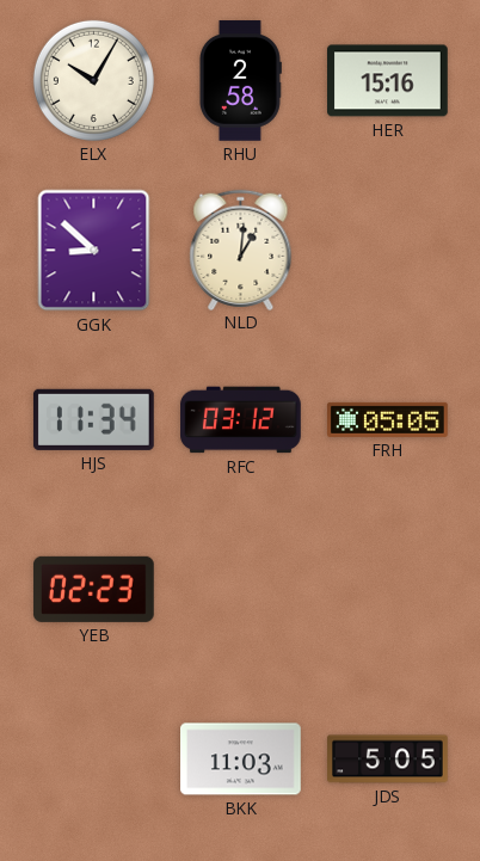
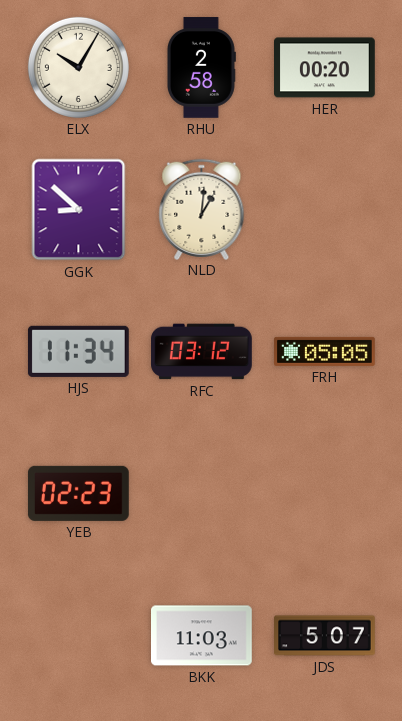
HER: 15:16 -> 00:20
JDS: 5:05 -> 5:07
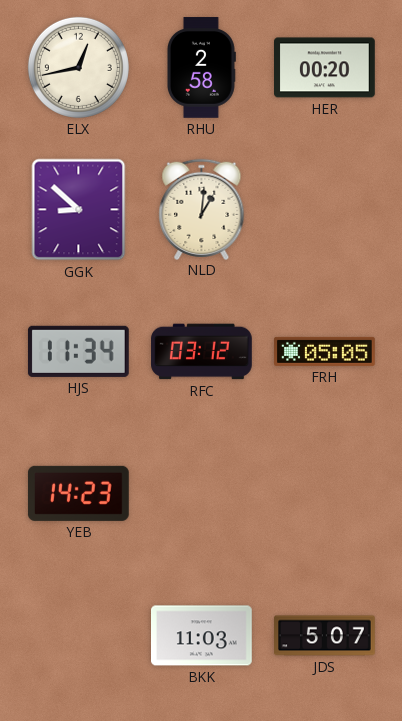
ELX: 10:05 -> 12:43
YEB: 02:23 -> 14:23
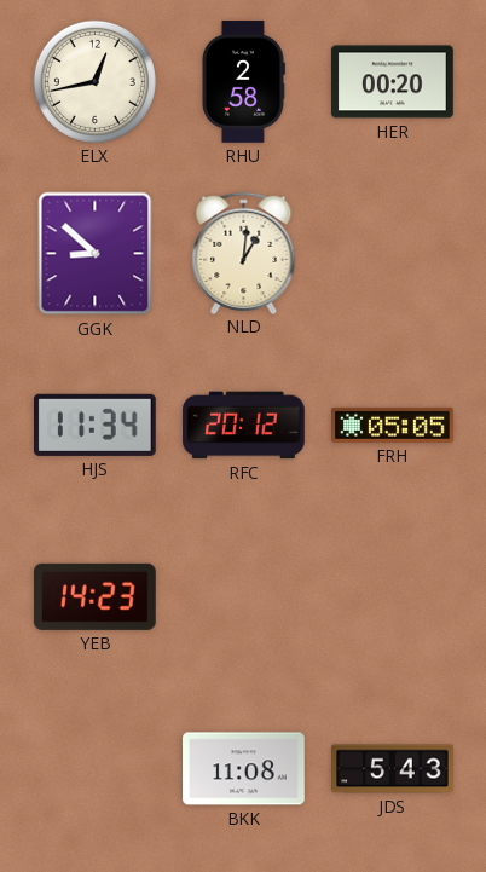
RFC: 03:12 -> 20:12
BKK: 11:03 -> 11:08
JDS: 5:07 -> 5:43
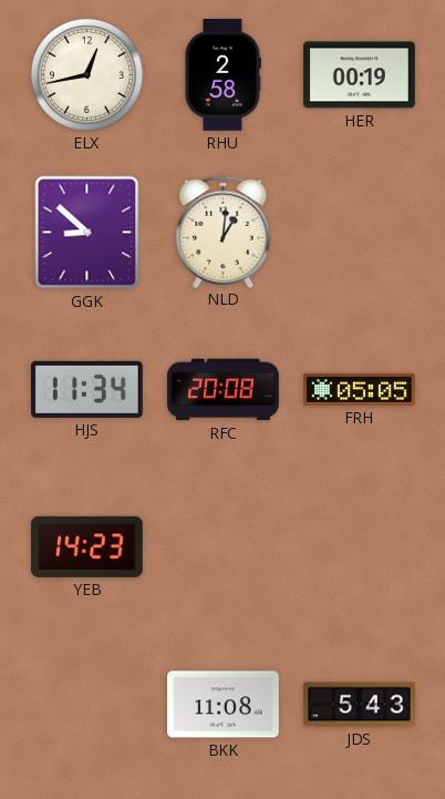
HER: 00:20 -> 00:19
RFC: 20:12 -> 20:08
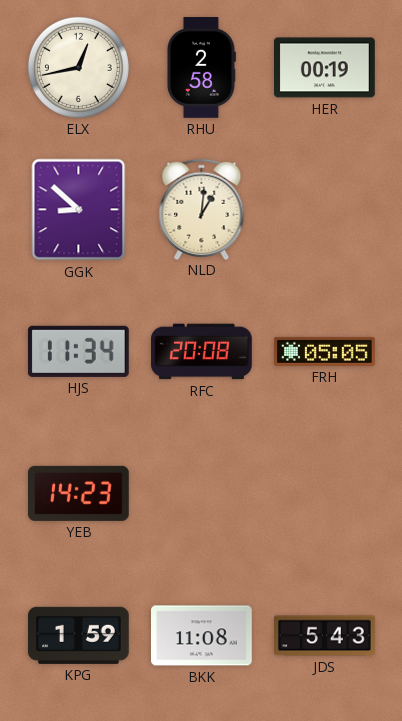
KPG: none -> 1:59
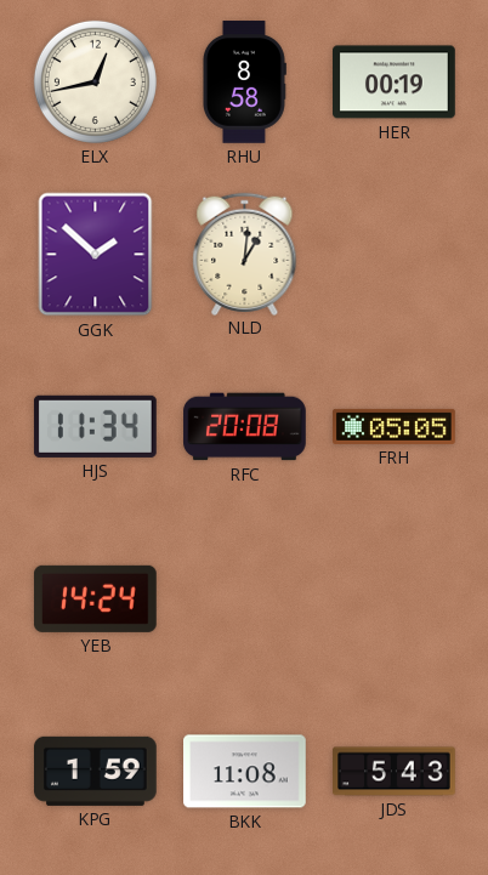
RHU: 2:58 -> 8:58
GGK: 8:52 -> 1:52
YEB: 14:23 -> 14:24
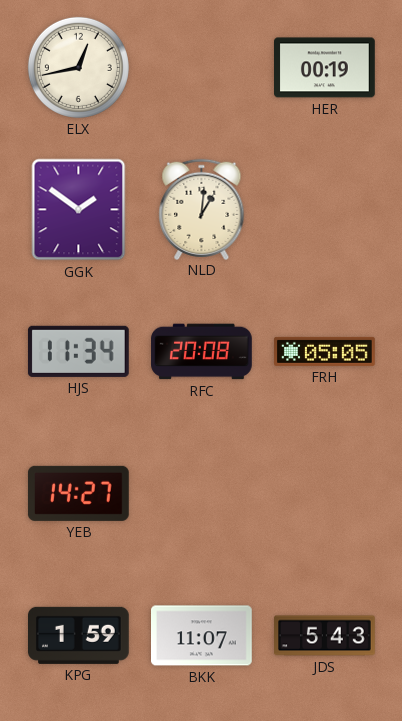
RHU: 8:58 -> none
GGK: 1:52 -> 1:51
YEB: 14:24 -> 14:27
BKK: 11:08 -> 11:07
